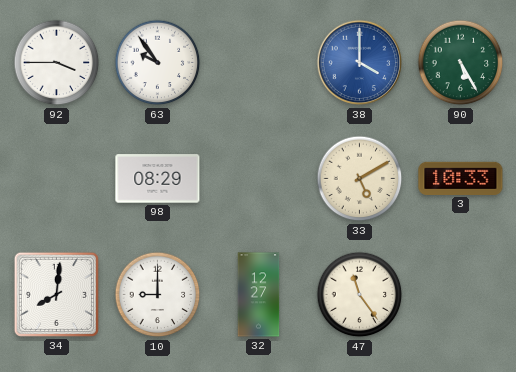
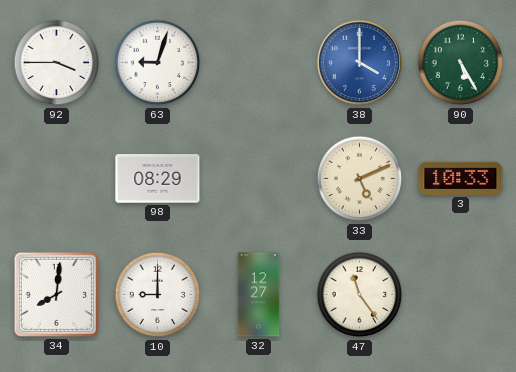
63: 9:54 -> 9:03
33: 5:10 -> 5:11
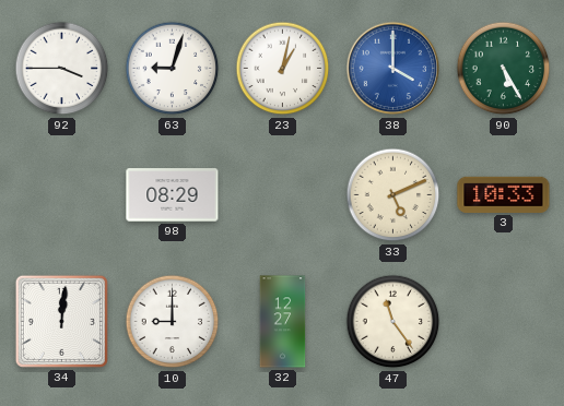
23: none -> 1:02
34: 8:01 -> 12:01
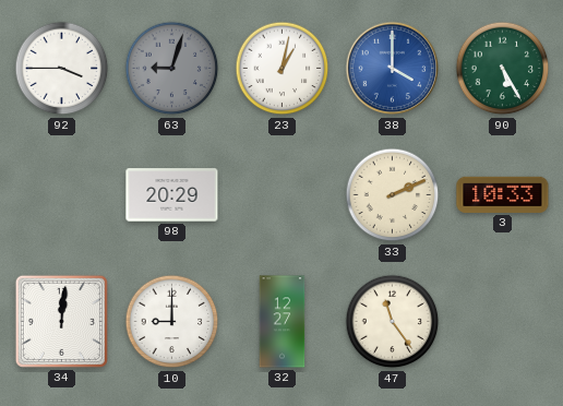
63 dial: white -> grey
98: 08:29 -> 20:29
33: 5:11 -> 2:11
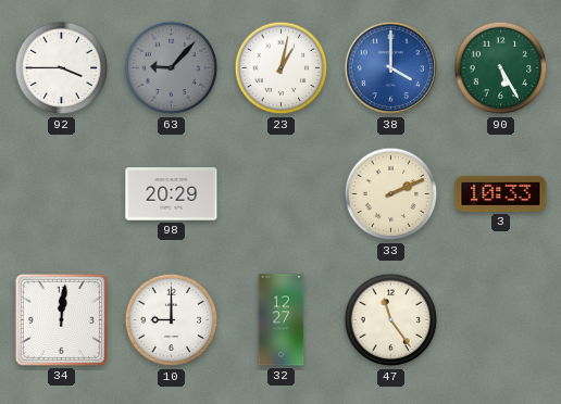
63: 9:03 -> 9:07
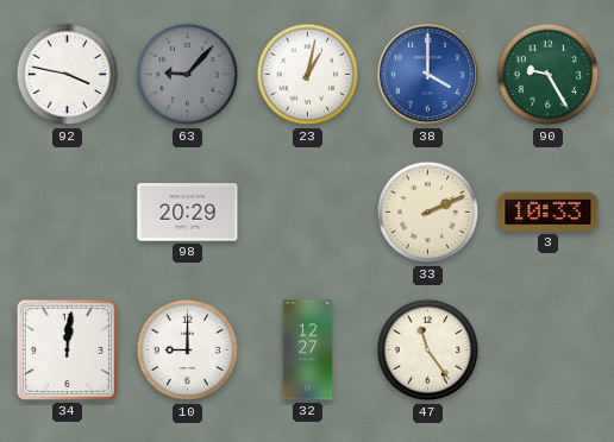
92: 3:45 -> 3:47
90: 5:25 -> 9:25
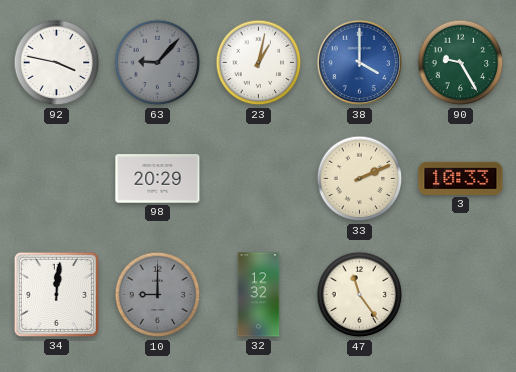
10 dial: white -> grey
32: 12:27 -> 12:32
